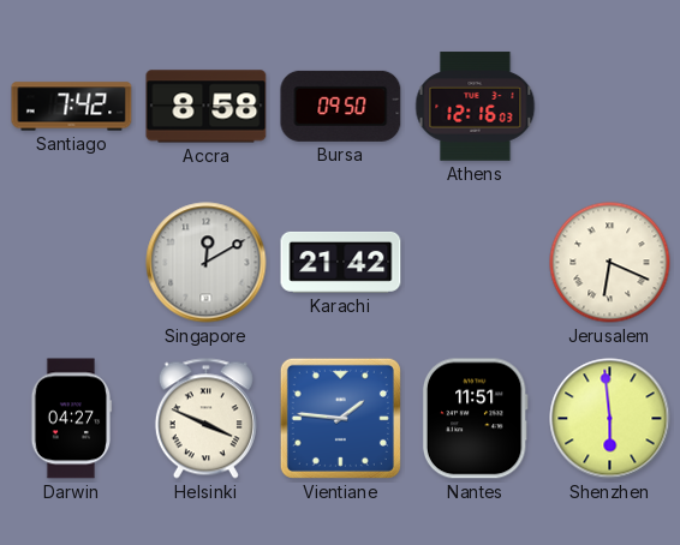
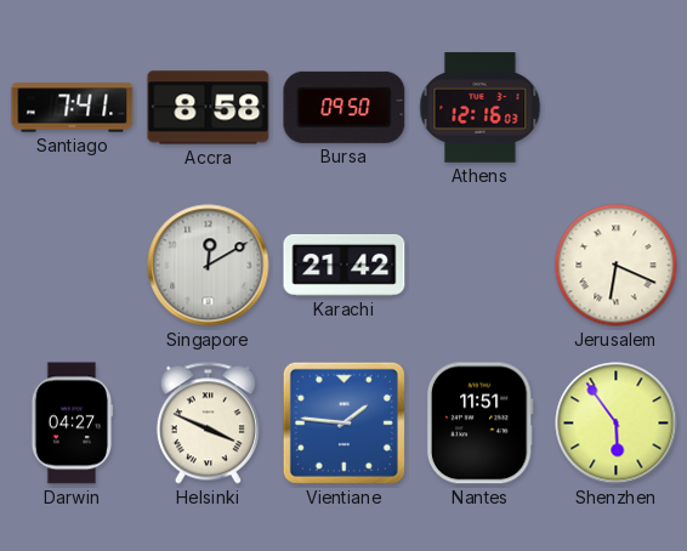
Santiago: 7:42 -> 7:41
Shenzhen: 5:59 -> 5:54
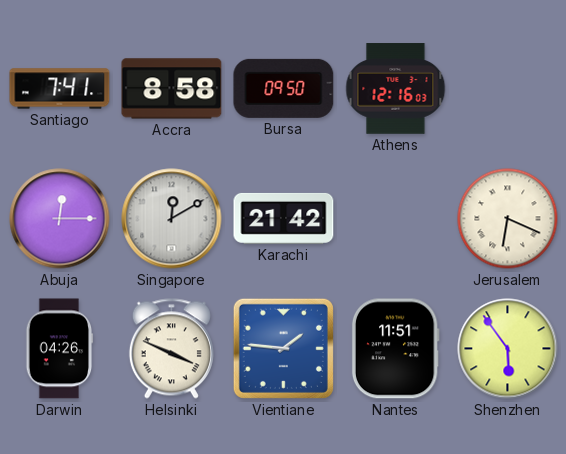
Abuja: none -> 12:15
Darwin: 04:27 -> 04:26
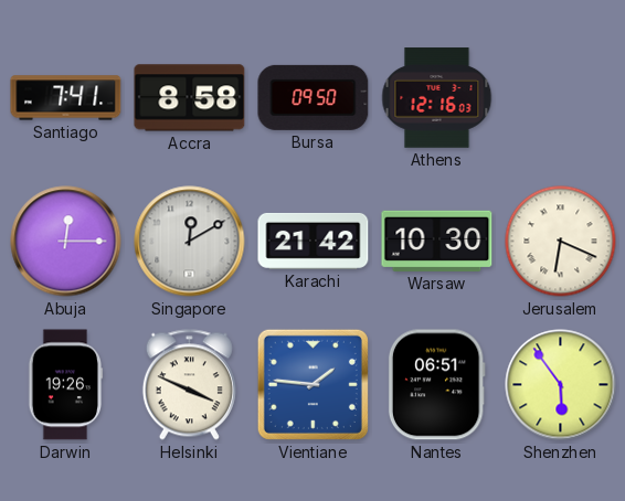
Warsaw: none -> 10:30
Darwin: 04:26 -> 19:26
Nantes: 11:51 -> 06:51
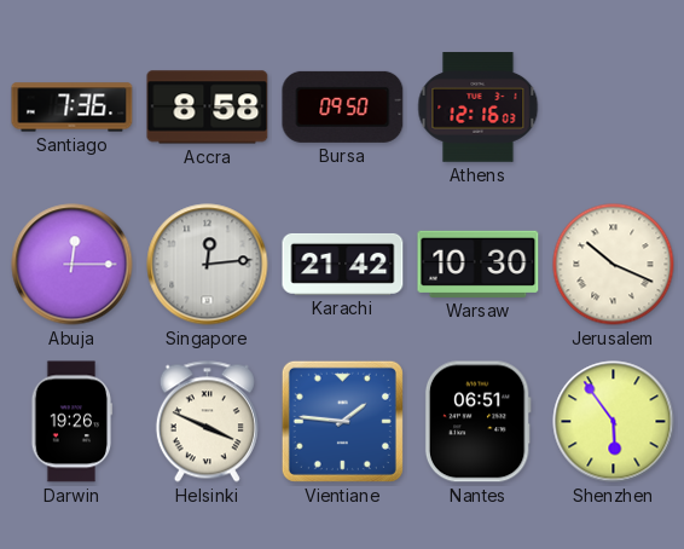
Santiago: 7:41 -> 7:36
Singapore: 12:10 -> 12:14
Jerusalem: 6:19 -> 10:19
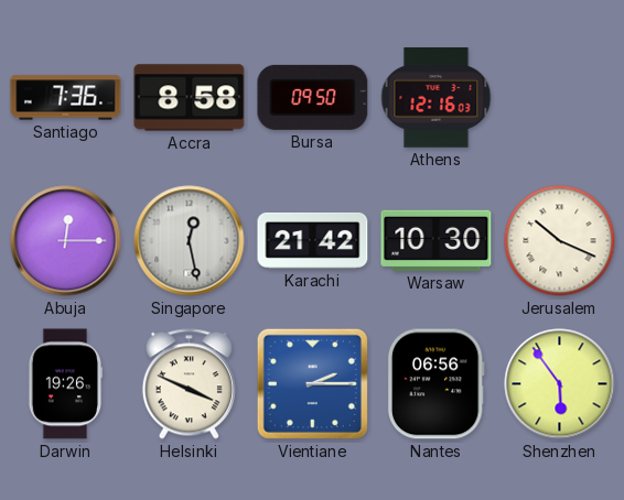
Singapore: 12:14 -> 12:28
Vientiane: 1:46 -> 2:15
Nantes: 06:51 -> 06:56
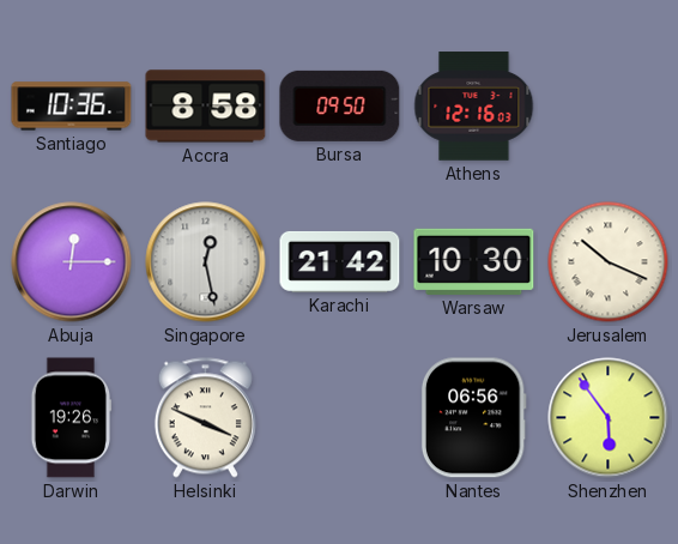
Santiago: 7:36 -> 10:36
Vientiane: 2:15 -> none
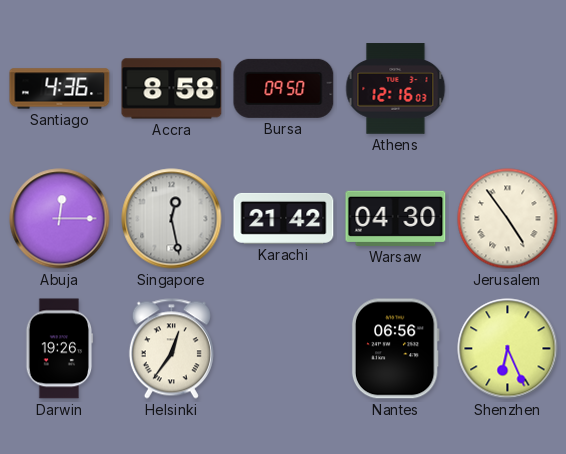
Santiago: 10:36 -> 4:36
Warsaw: 10:30 -> 04:30
Jerusalem: 10:19 -> 4:54
Helsinki: 3:49 -> 12:36
Shenzhen: 5:54 -> 6:26
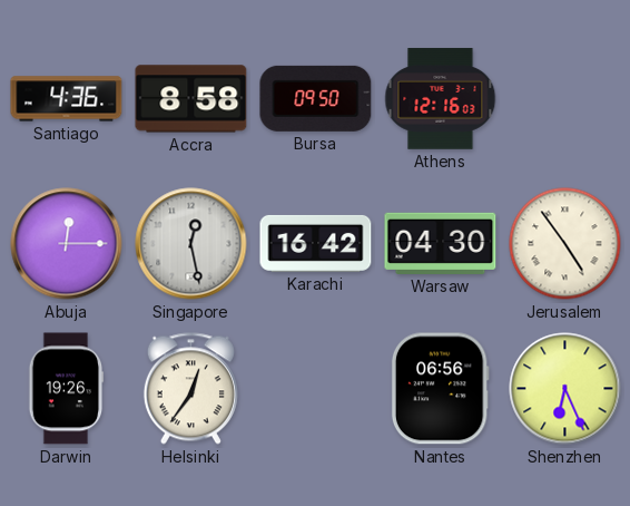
Karachi: 21:42 -> 16:42
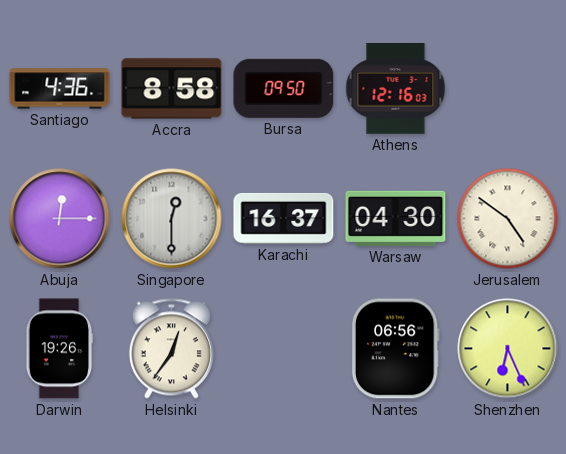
Singapore: 12:28 -> 12:30
Karachi: 16:42 -> 16:37
Jerusalem: 4:54 -> 4:51
